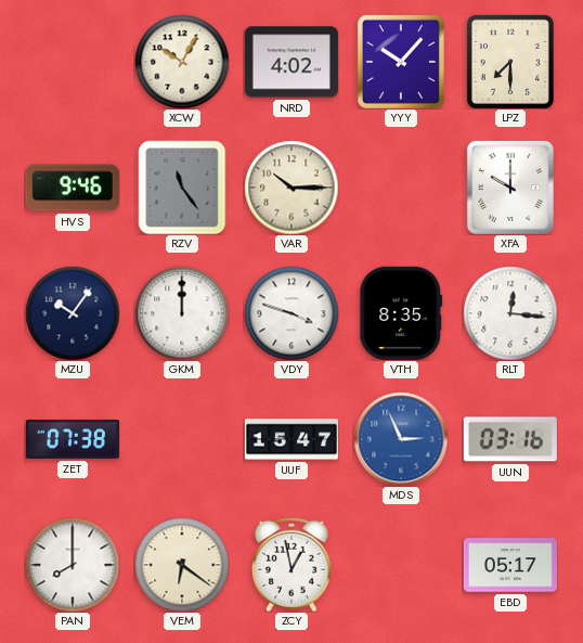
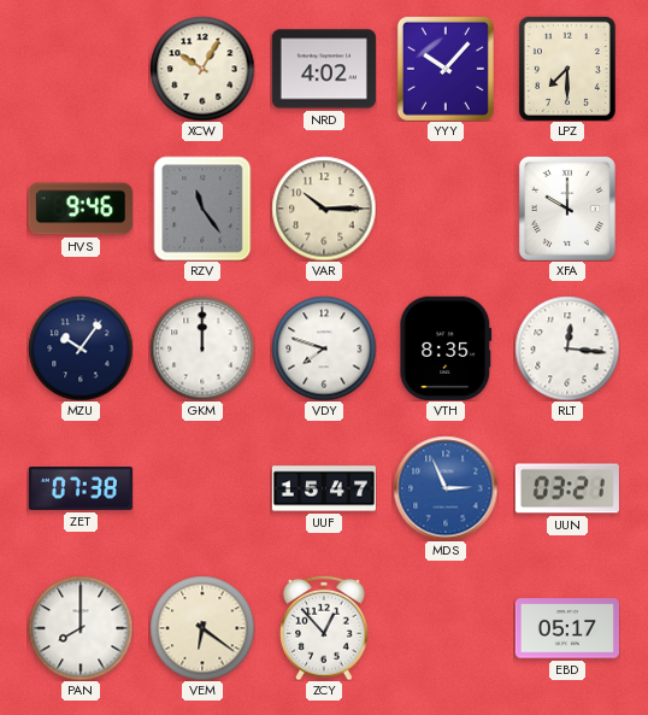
VDY: 3:48 -> 7:48
UUN: 03:16 -> 03:21
ZCY: 12:58 -> 12:53
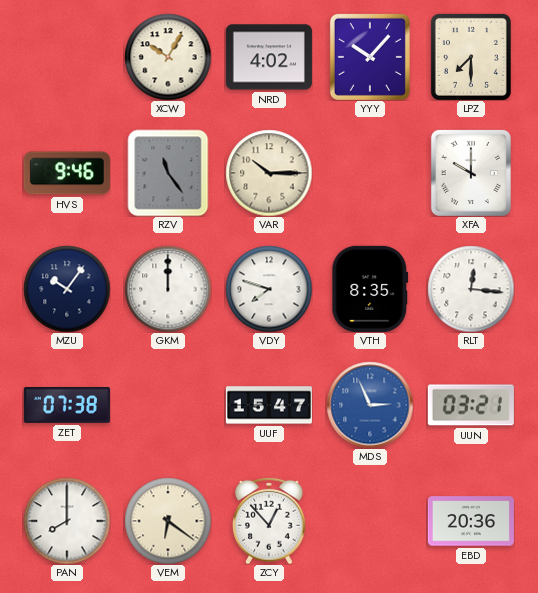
EBD: 05:17 -> 20:36
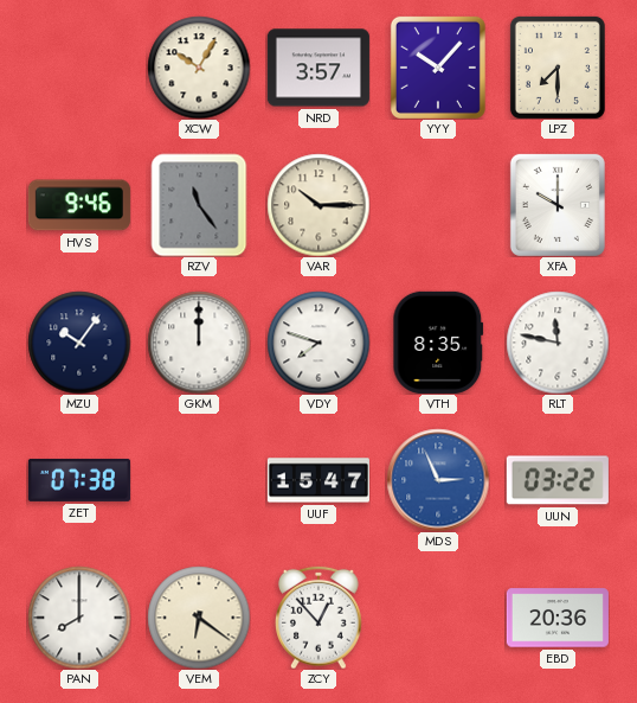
NRD: 4:02 -> 3:57
RLT: 12:16 -> 11:47
UUN: 03:21 -> 03:22
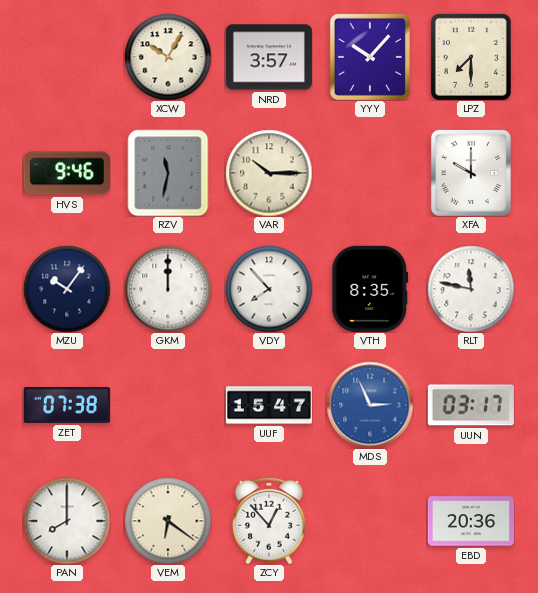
RZV: 11:24 -> 11:32
VDY: 7:48 -> 7:53
UUN: 03:22 -> 03:17
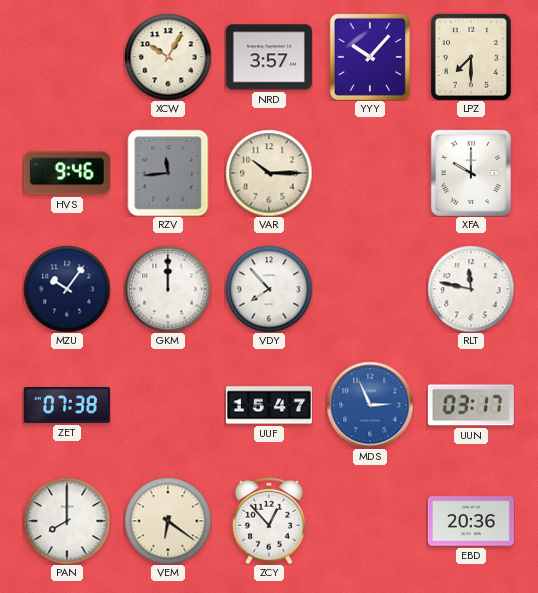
RZV: 11:32 -> 11:44
VTH: 8:35 -> none
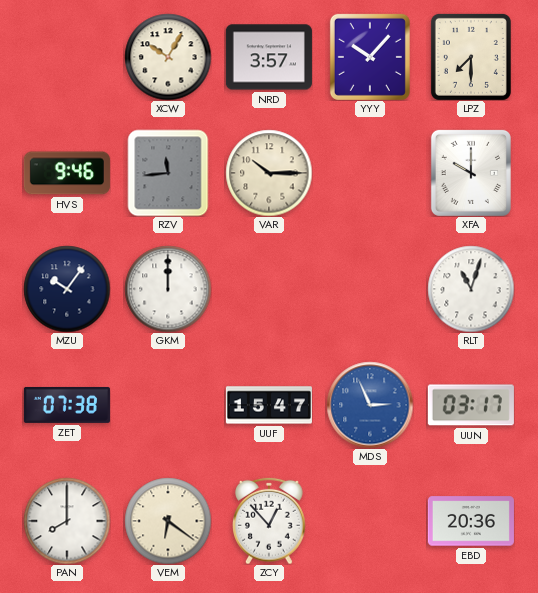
VDY: 7:53 -> none
RLT: 11:47 -> 11:03
